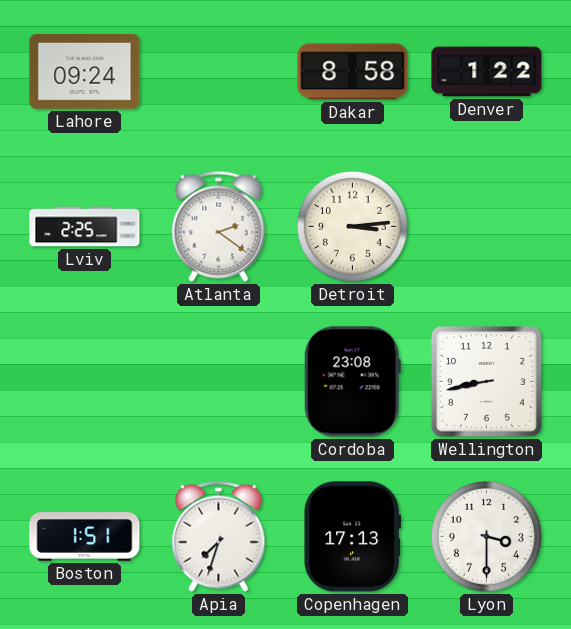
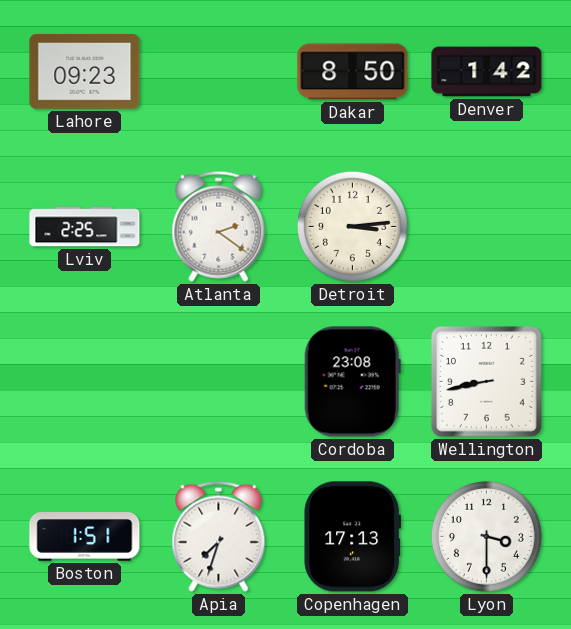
Lahore: 09:24 -> 09:23
Dakar: 8:58 -> 8:50
Denver: 1:22 -> 1:42
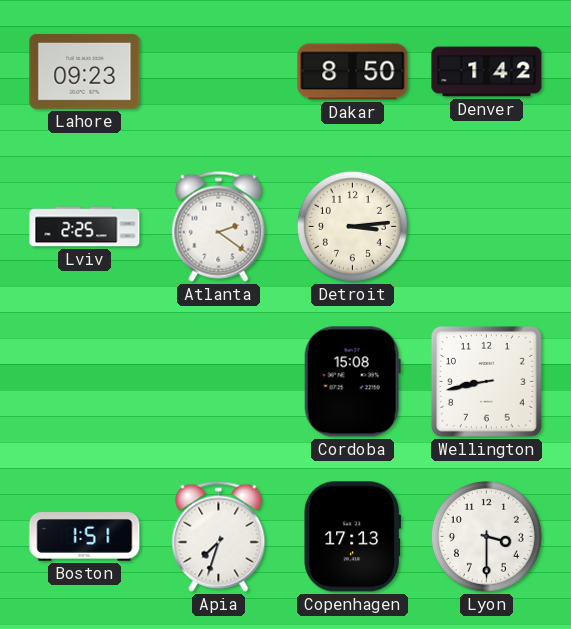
Cordoba: 23:08 -> 15:08
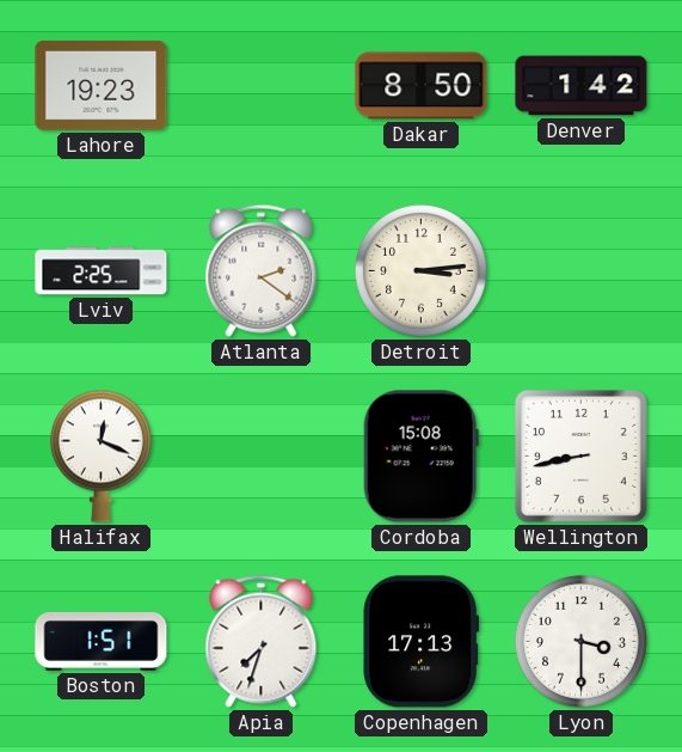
Lahore: 09:23 -> 19:23
Halifax: none -> 12:19
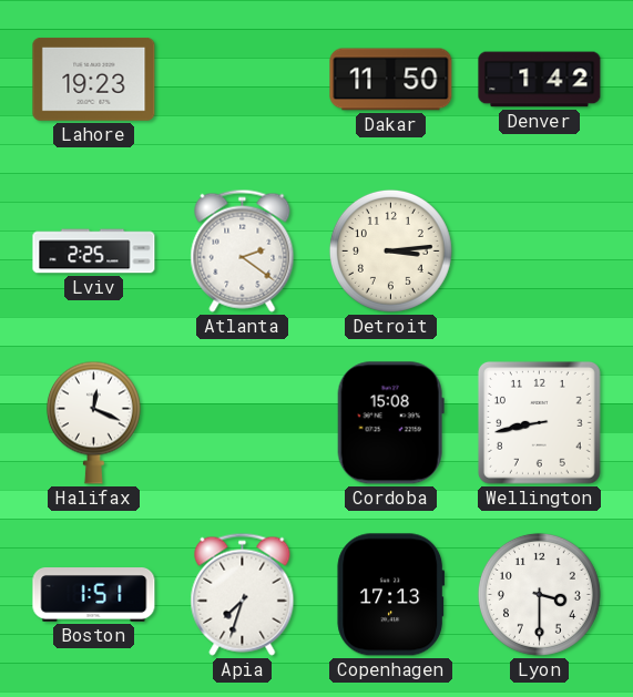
Dakar: 8:50 -> 11:50
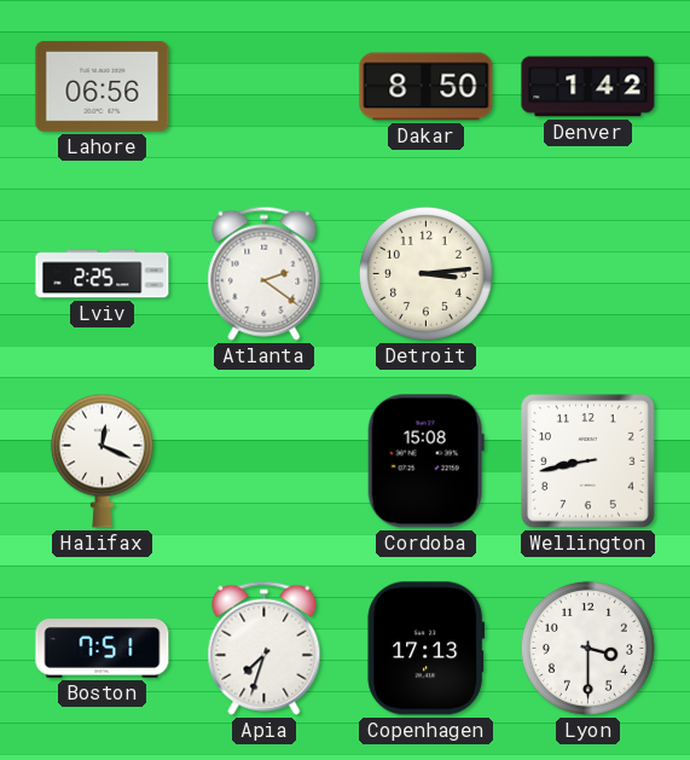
Lahore: 19:23 -> 06:56
Dakar: 11:50 -> 8:50
Boston: 1:51 -> 7:51
